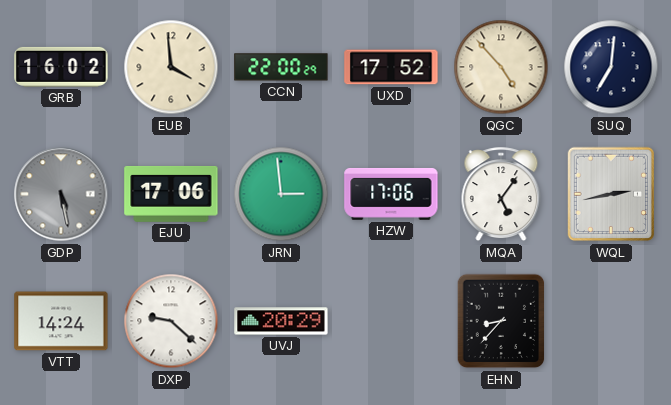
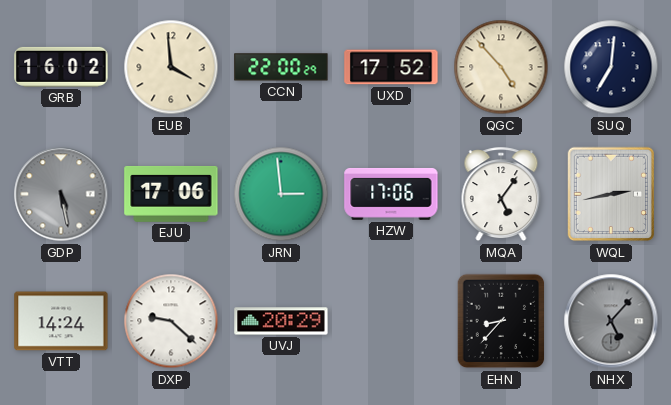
NHX: none -> 5:07
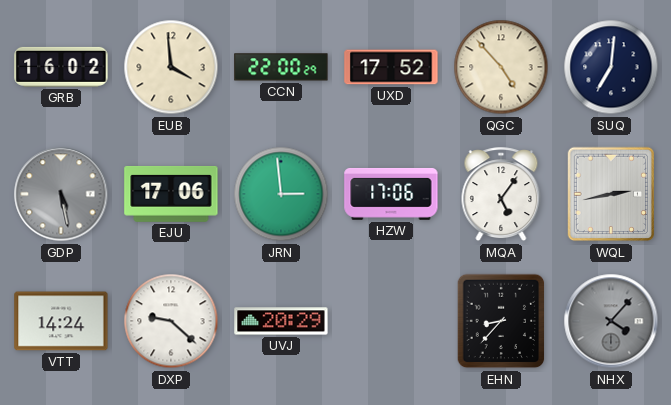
NHX: 5:07 -> 4:07
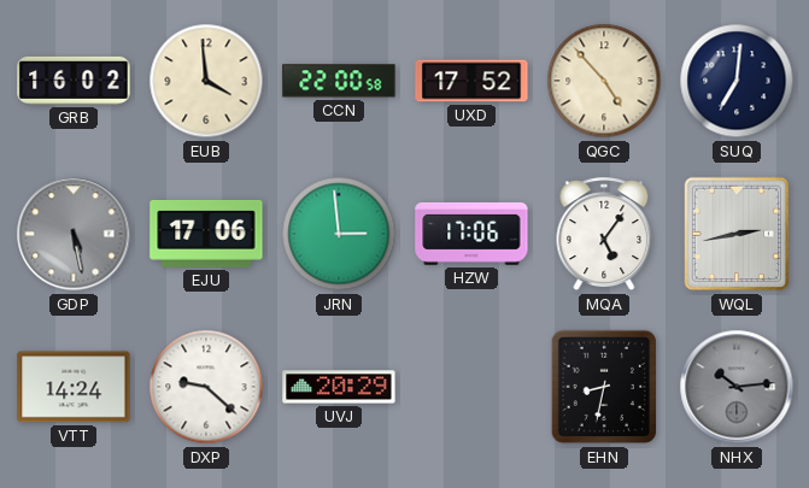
CCN: 22:00:29 -> 22:00:58
EHN: 8:37 -> 8:32
NHX: 4:07 -> 10:14
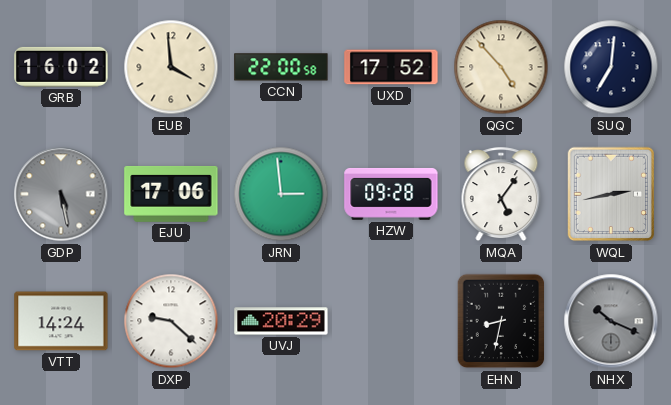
HZW: 17:06 -> 09:28
NHX: 10:14 -> 10:19
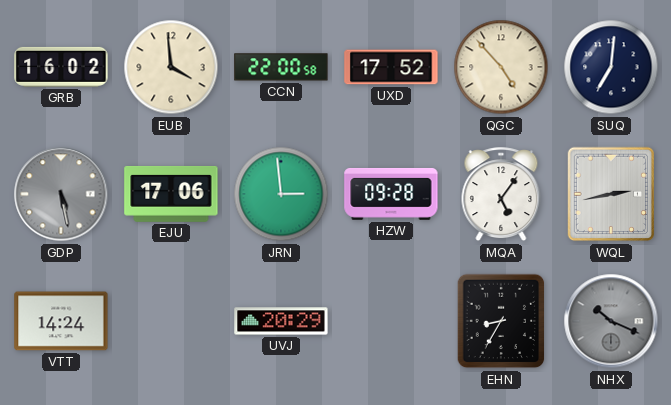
DXP: 9:22 -> none
EHN: 8:32 -> 8:35
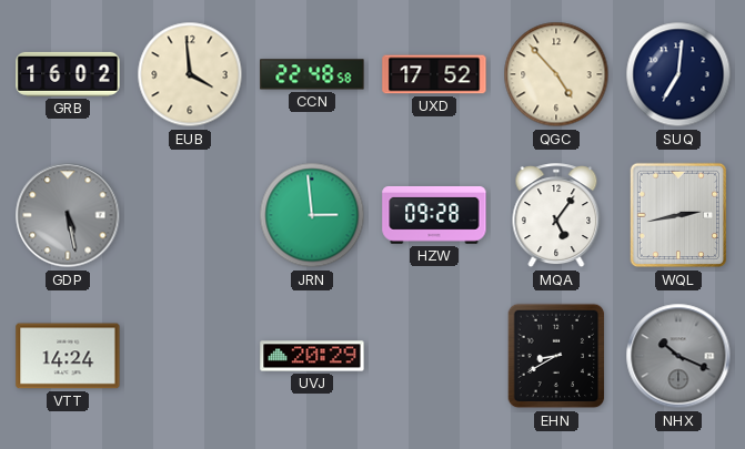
CCN: 22:00 -> 22:48
EJU: 17:06 -> none
EHN: 8:35 -> 8:40
